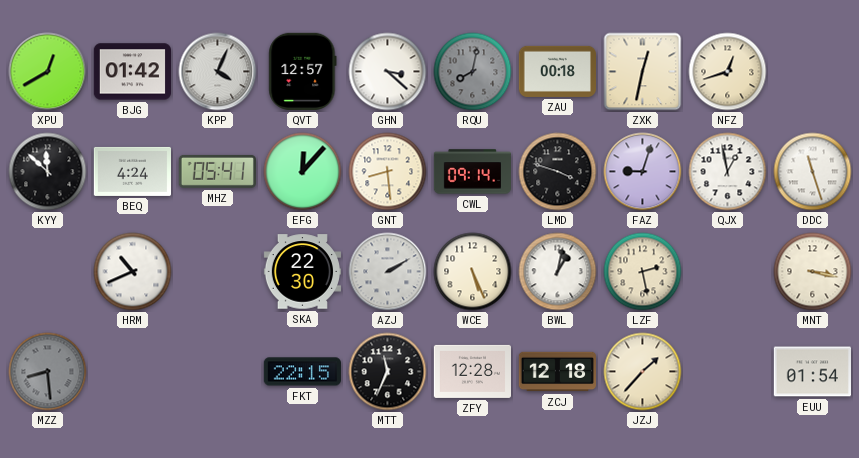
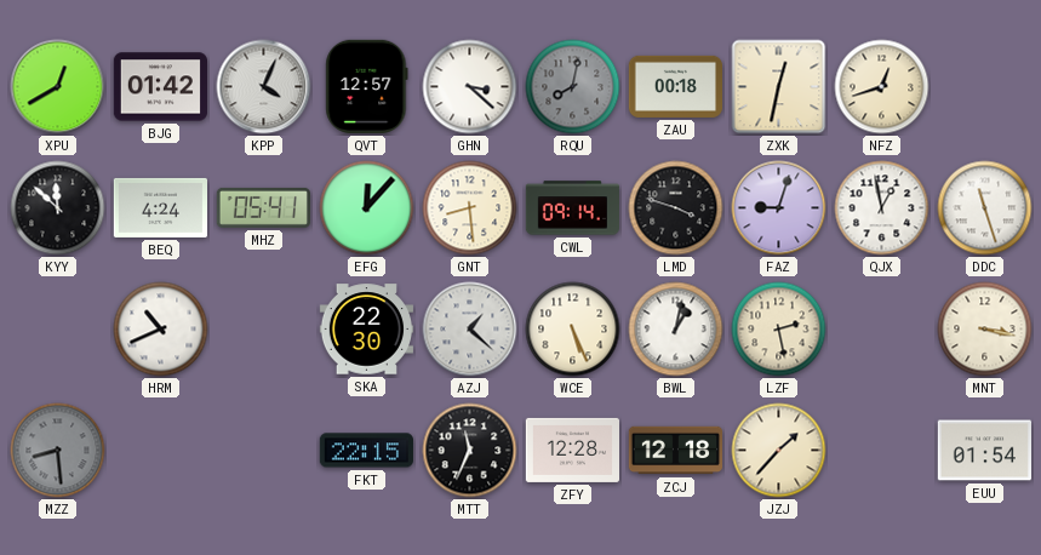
AZJ: 2:10 -> 1:22
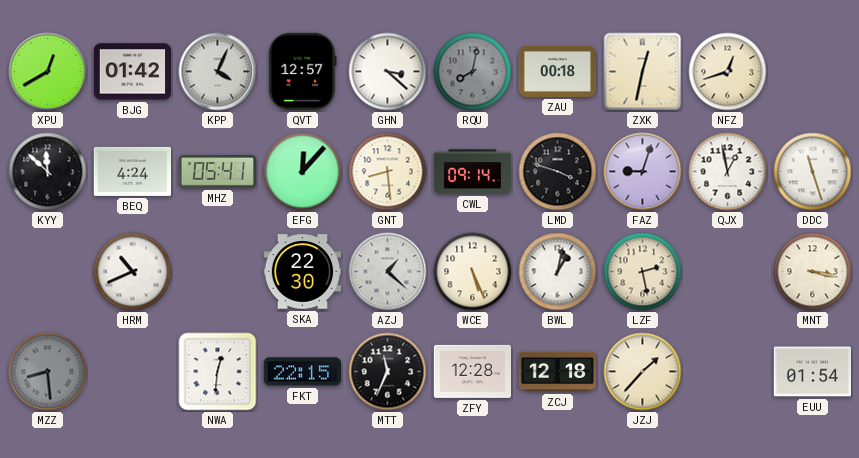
NWA: none -> 12:31
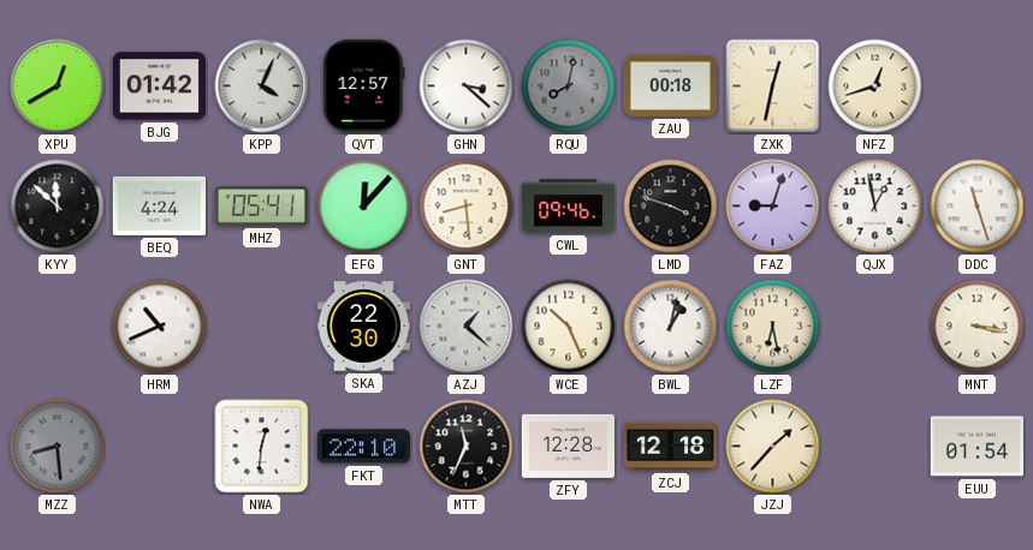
CWL: 09:14 -> 09:46
WCE: 5:26 -> 10:26
LZF: 2:28 -> 6:28
FKT: 22:15 -> 22:10
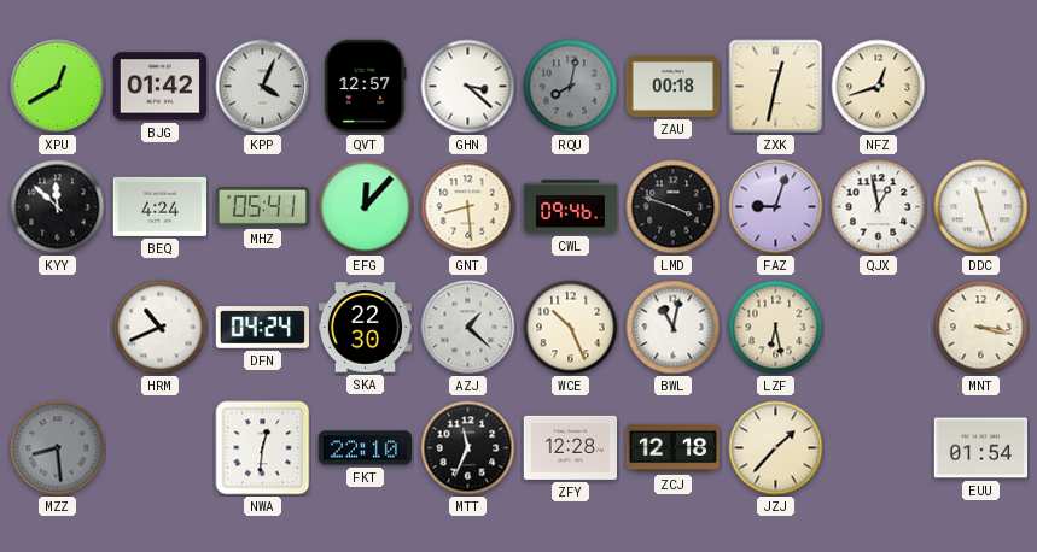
DFN: none -> 04:24
BWL: 1:02 -> 11:02
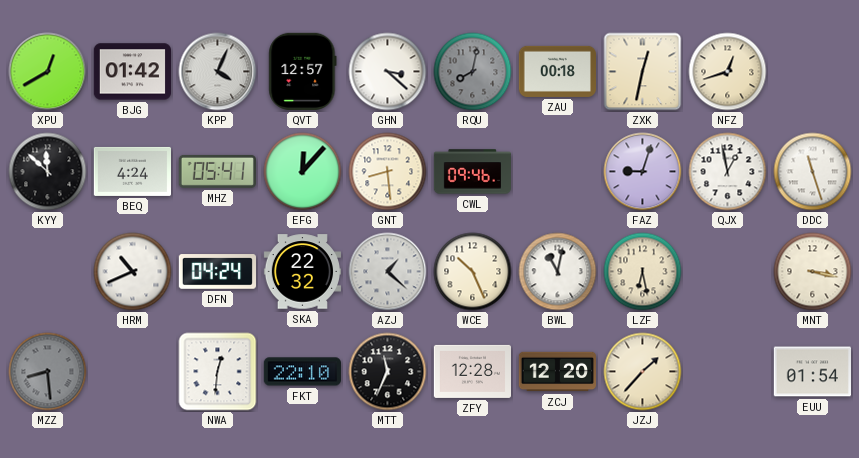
LMD: 3:48 -> none
SKA: 22:30 -> 22:32
ZCJ: 12:18 -> 12:20
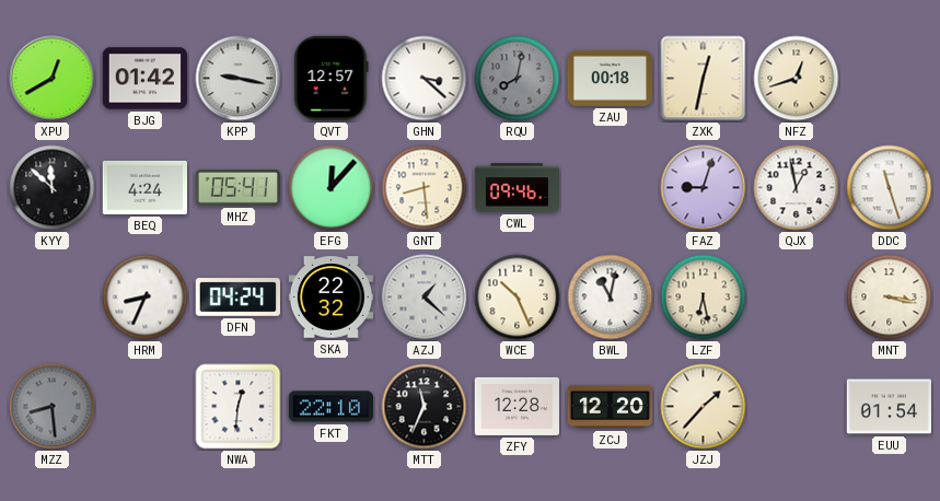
KPP: 4:04 -> 9:17
HRM: 10:41 -> 8:34
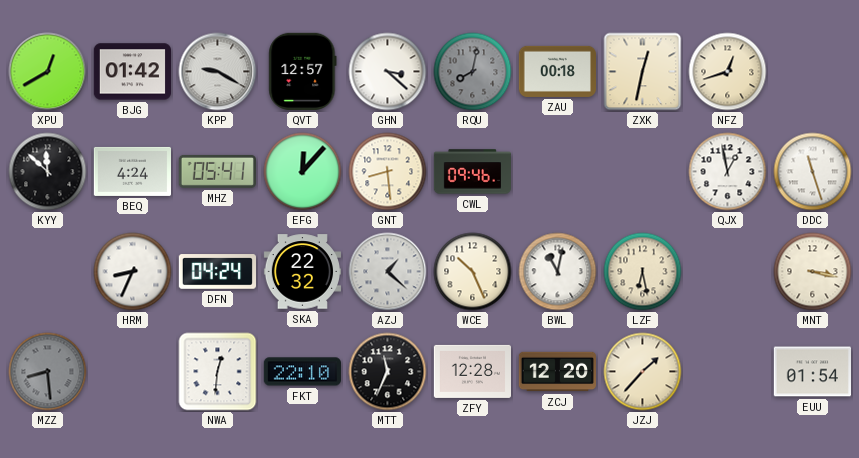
KPP: 9:17 -> 9:20
FAZ: 9:03 -> none
